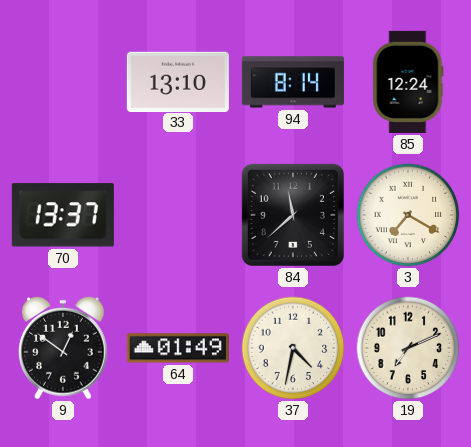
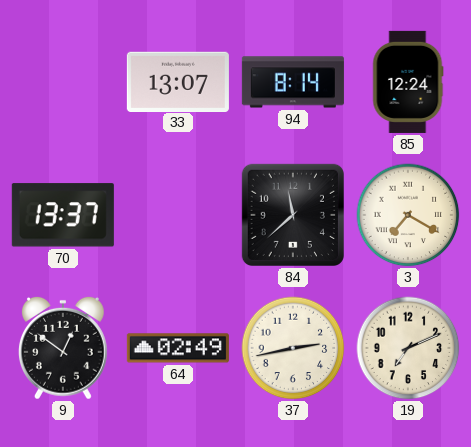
33: 13:10 -> 13:07
64: 01:49 -> 02:49
37: 4:32 -> 2:43
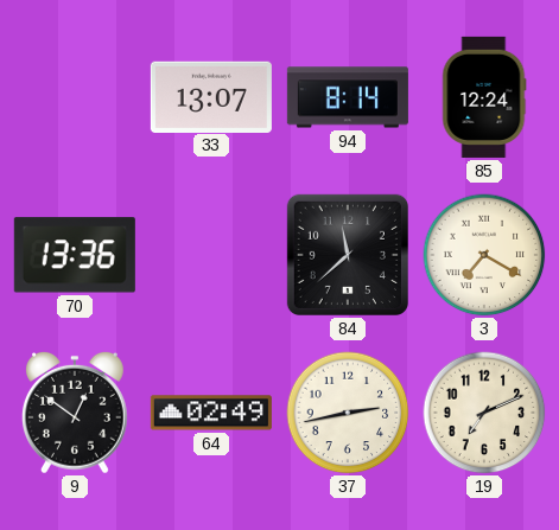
70: 13:37 -> 13:36
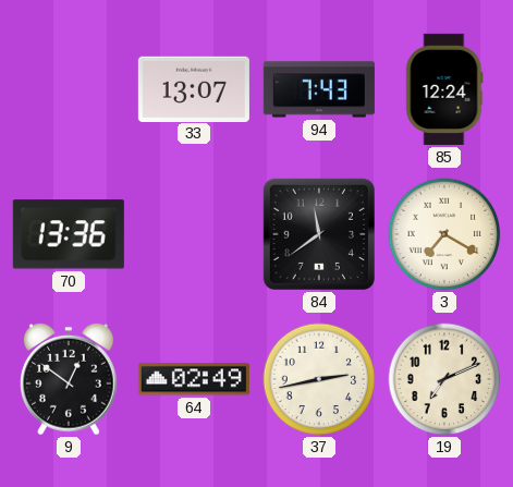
94: 8:14 -> 7:43
84: 11:38 -> 11:39
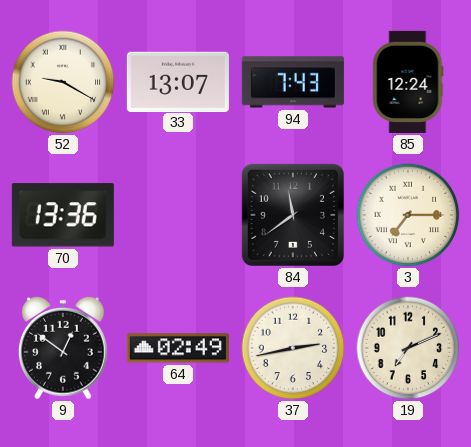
52: none -> 9:20
3: 7:20 -> 7:15
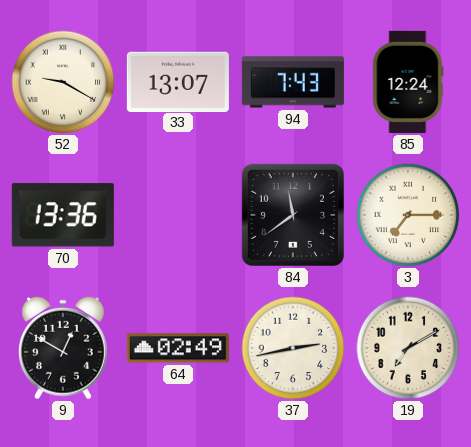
9: 12:51 -> 12:50
19: 7:11 -> 7:10
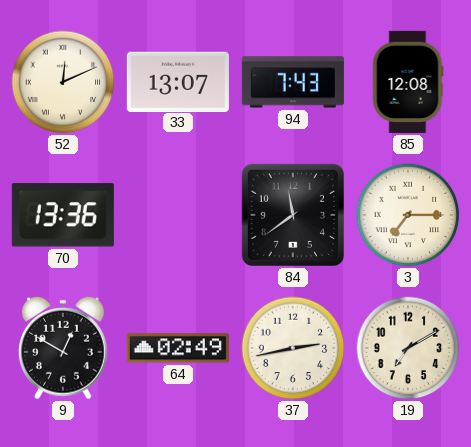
52: 9:20 -> 12:11
85: 12:24 -> 12:08
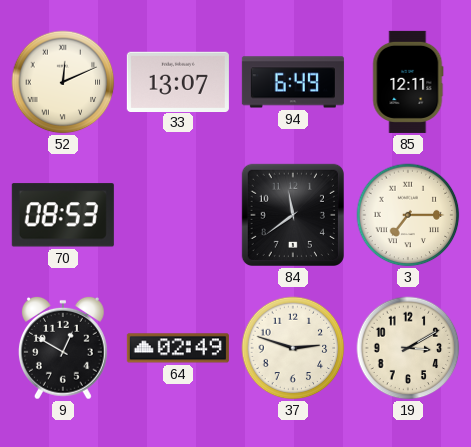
94: 7:43 -> 6:49
85: 12:08 -> 12:11
70: 13:36 -> 08:53
37: 2:43 -> 2:48
19: 7:10 -> 3:10
